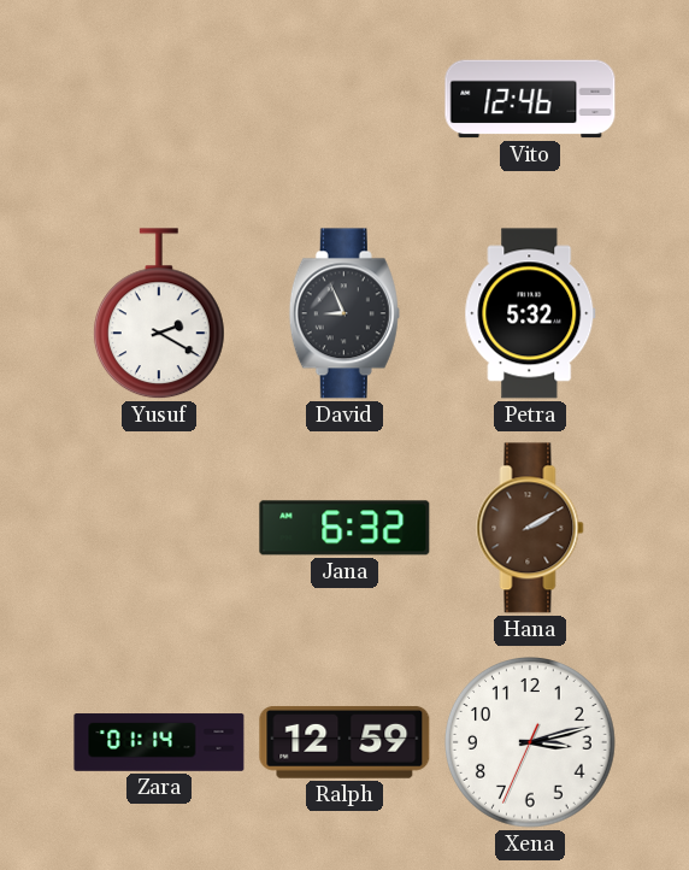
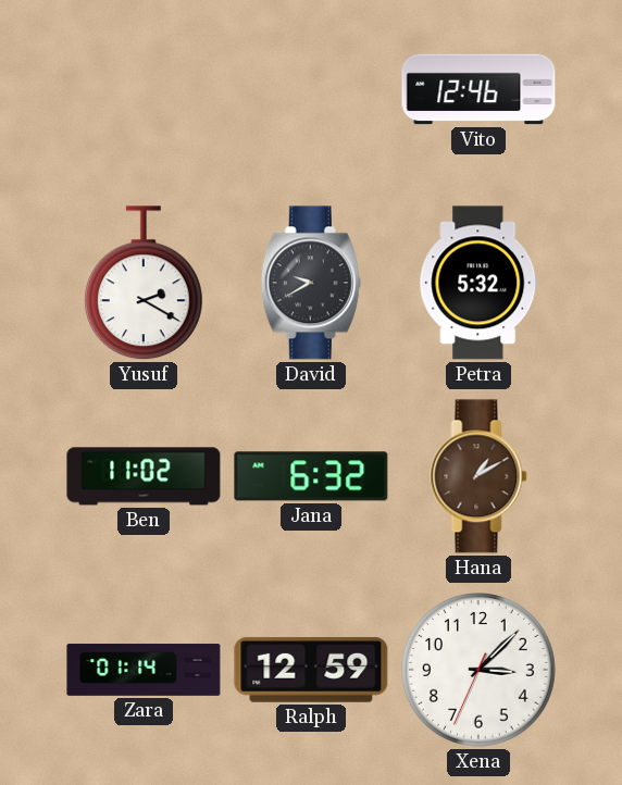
David: 8:56 -> 9:40
Ben: none -> 11:02
Hana: 2:10 -> 1:10
Xena: 3:12 -> 3:07
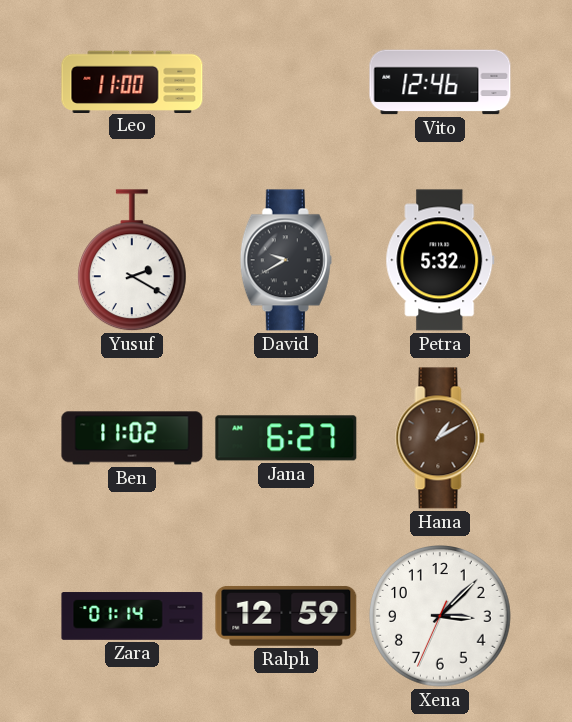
Leo: none -> 11:00
Jana: 6:32 -> 6:27
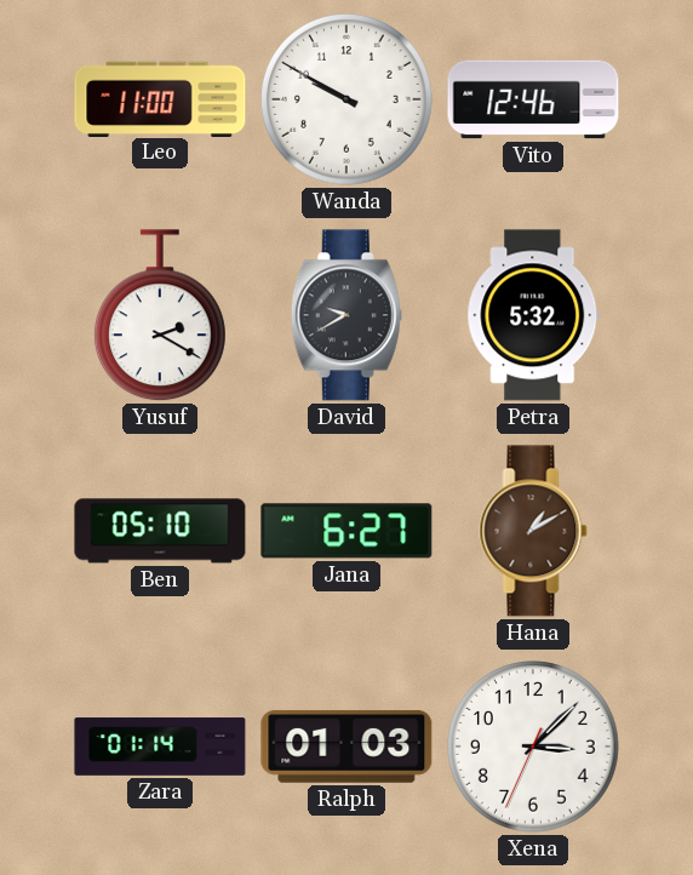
Wanda: none -> 9:50
Ben: 11:02 -> 05:10
Ralph: 12:59 -> 01:03
